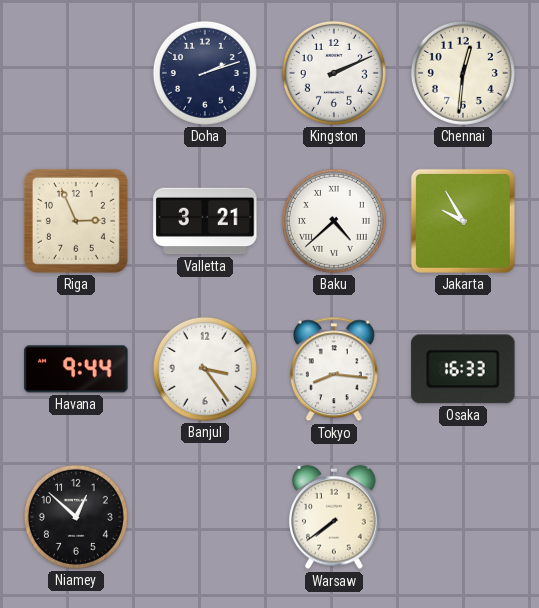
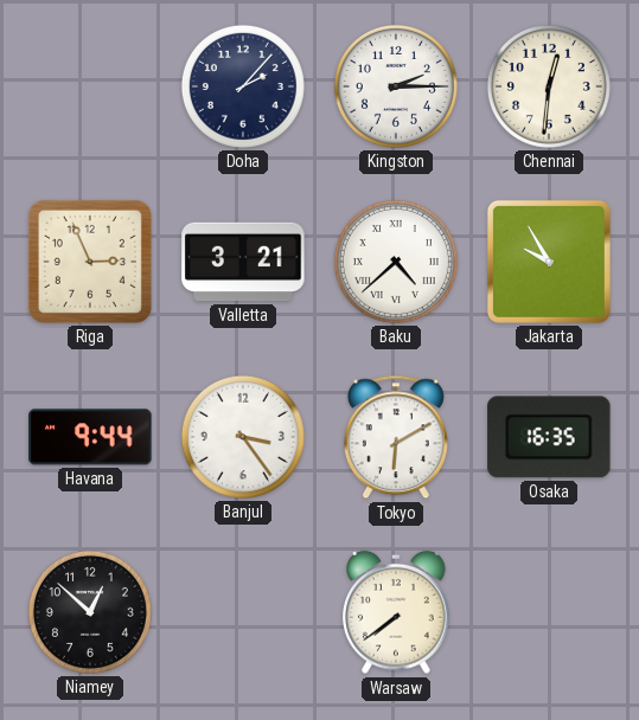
Doha: 2:12 -> 2:07
Kingston: 2:11 -> 2:15
Tokyo: 8:16 -> 6:10
Osaka: 16:33 -> 16:35
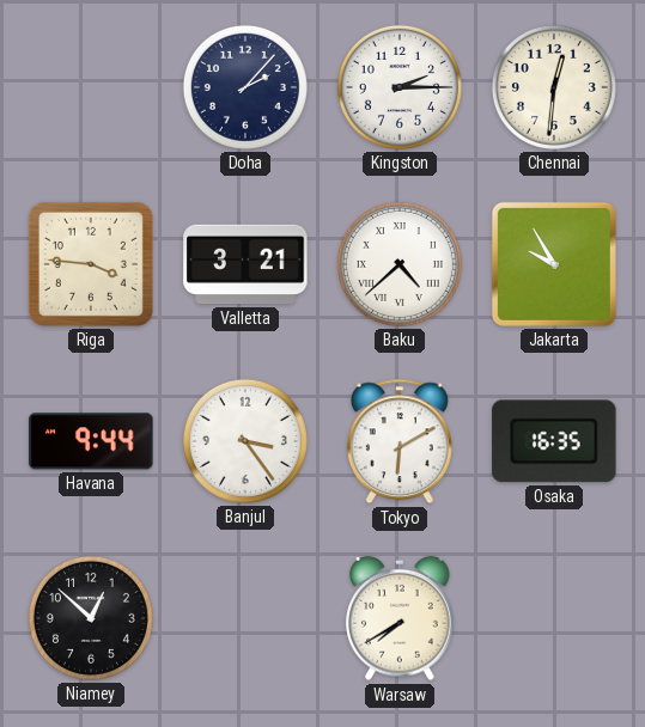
Riga: 2:56 -> 3:46
Warsaw: 7:39 -> 7:40
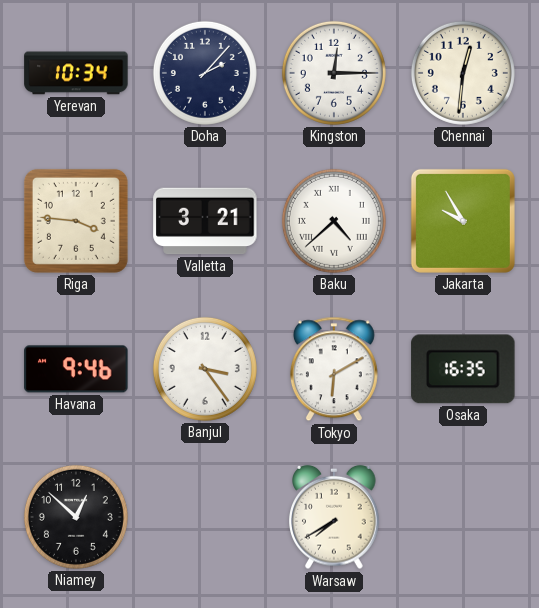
Yerevan: none -> 10:34
Kingston: 2:15 -> 12:15
Havana: 9:44 -> 9:46
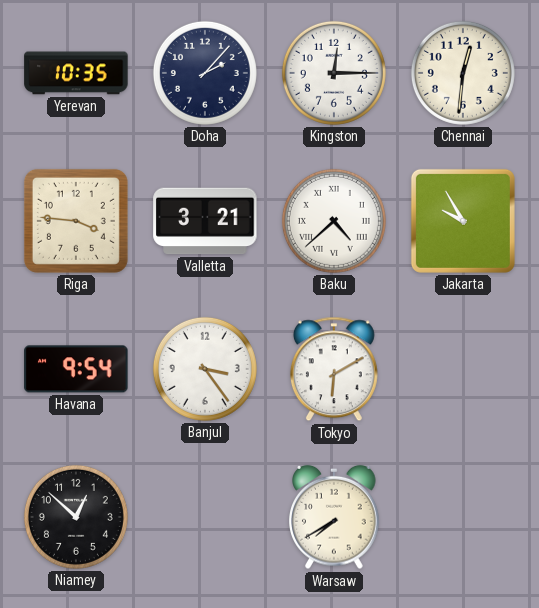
Yerevan: 10:34 -> 10:35
Havana: 9:46 -> 9:54
Osaka: 16:35 -> none
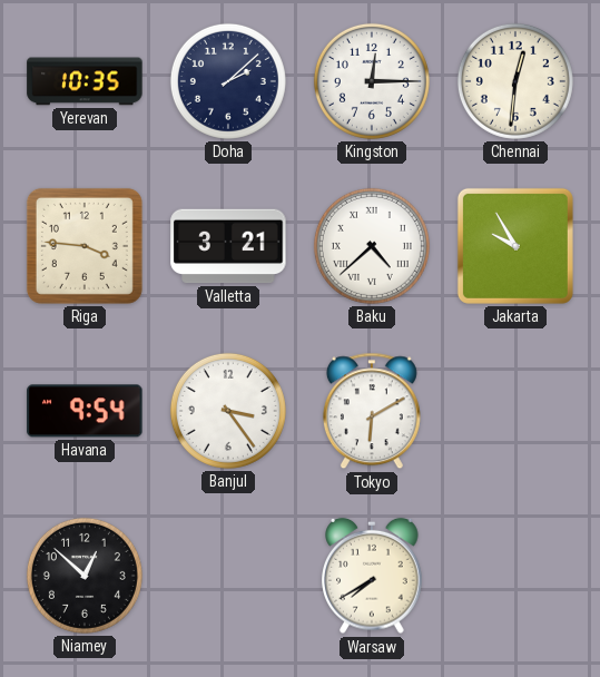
Doha: 2:07 -> 2:08
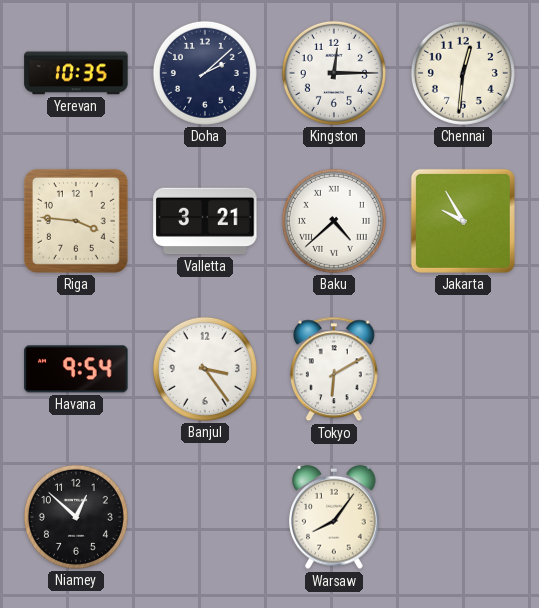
Warsaw: 7:40 -> 8:06
